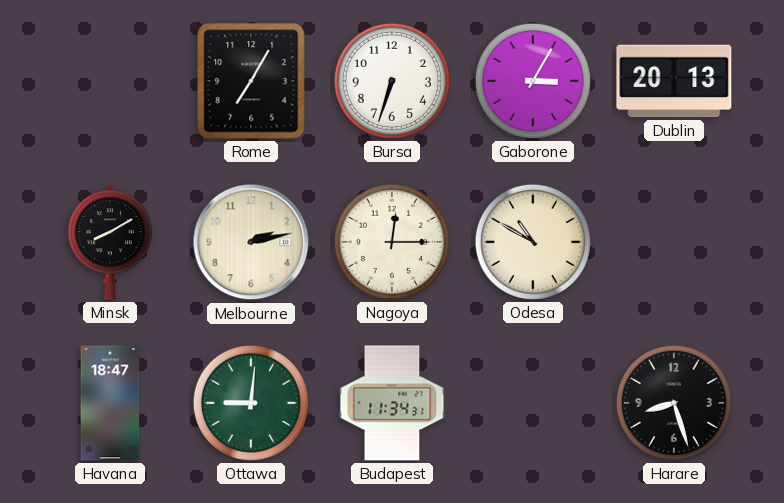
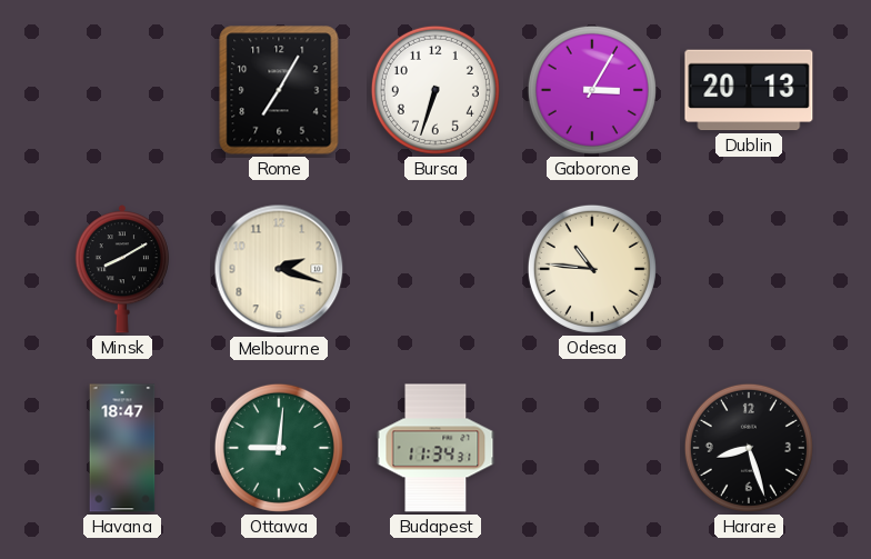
Melbourne: 2:13 -> 2:18
Nagoya: 12:15 -> none
Odesa: 10:50 -> 10:46
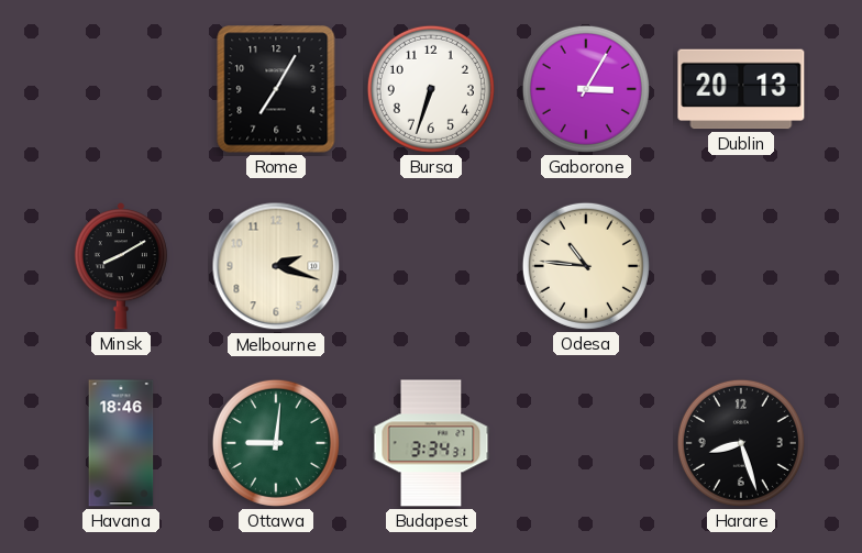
Havana: 18:47 -> 18:46
Budapest: 11:34 -> 3:34
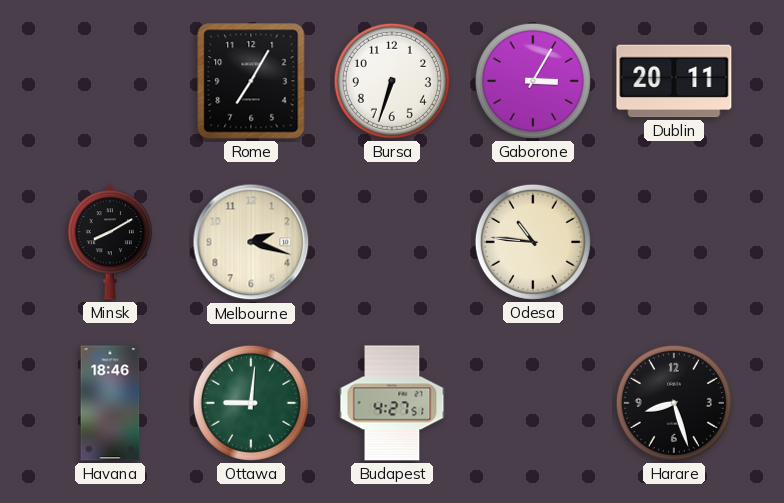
Dublin: 20:13 -> 20:11
Budapest: 3:34 -> 4:27
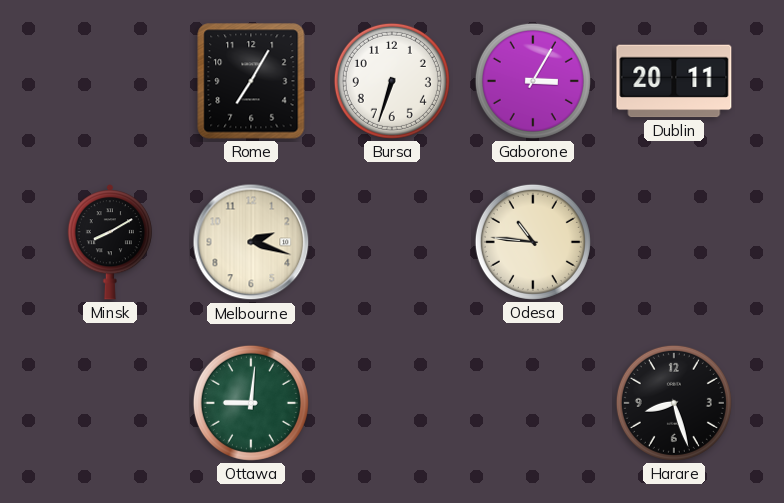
Havana: 18:46 -> none
Budapest: 4:27 -> none
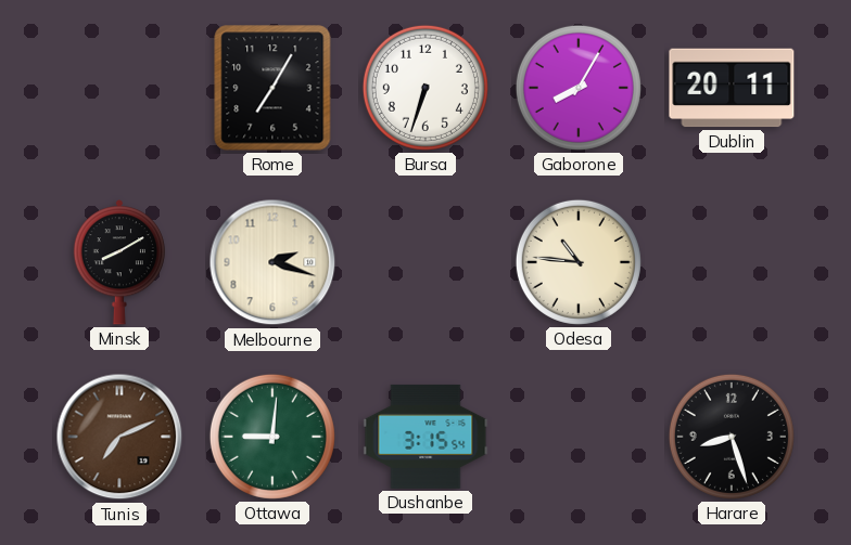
Gaborone: 3:05 -> 8:05
Tunis: none -> 7:11
Dushanbe: none -> 3:15
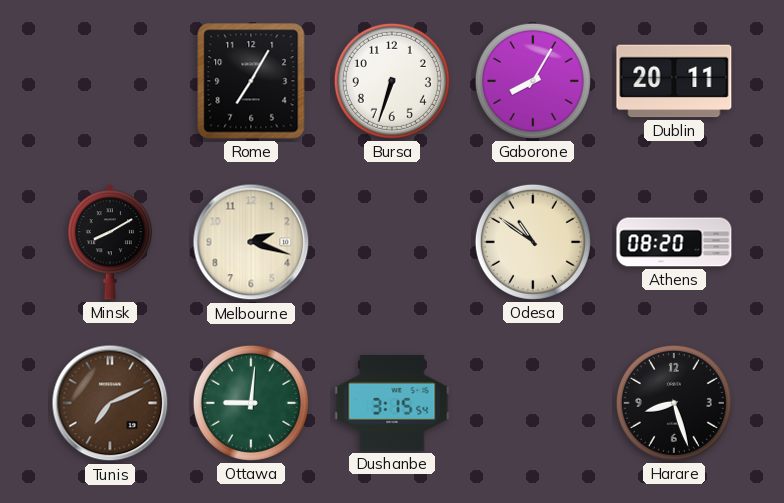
Odesa: 10:46 -> 10:51
Athens: none -> 08:20
